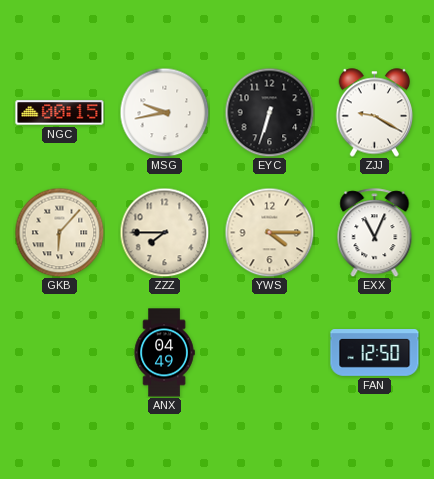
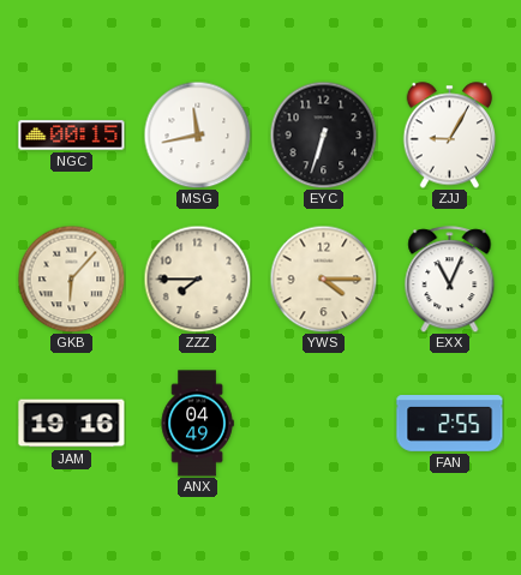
MSG: 9:43 -> 11:43
ZJJ: 9:20 -> 9:05
JAM: none -> 19:16
FAN: 12:50 -> 2:55
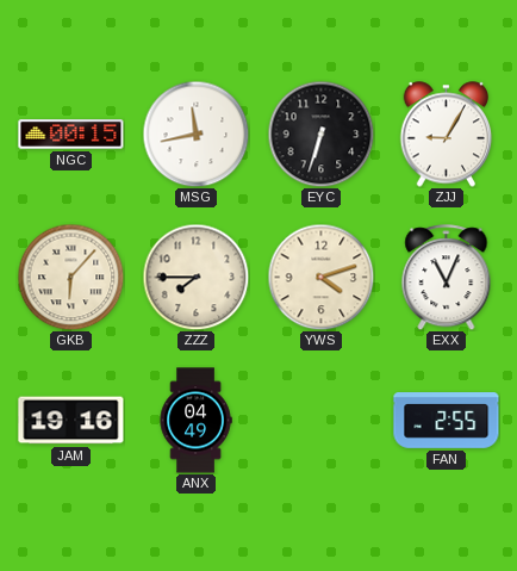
YWS: 4:15 -> 4:12
